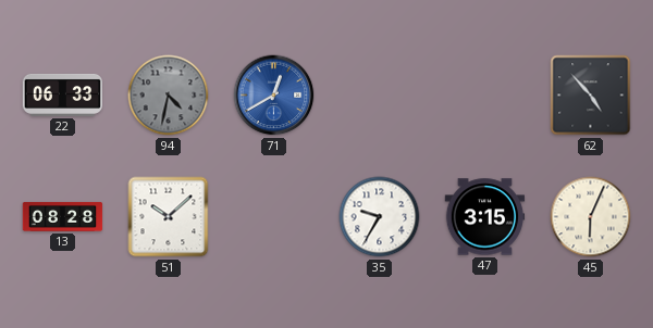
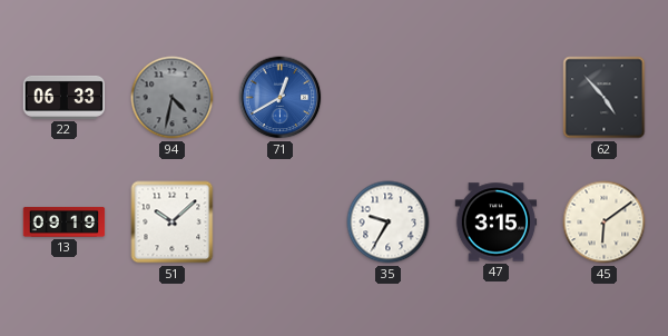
13: 08:28 -> 09:19
45: 6:04 -> 6:09
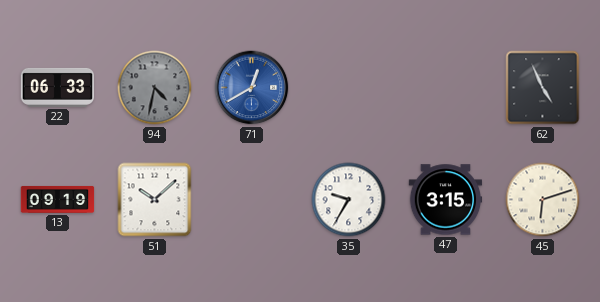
62: 4:53 -> 4:56
45: 6:09 -> 6:12
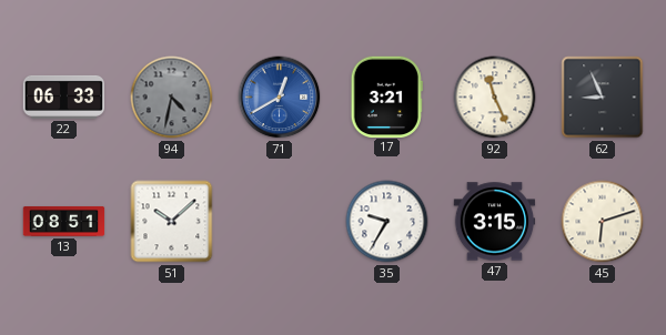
17: none -> 3:21
92: none -> 11:26
62: 4:56 -> 8:56
13: 09:19 -> 08:51
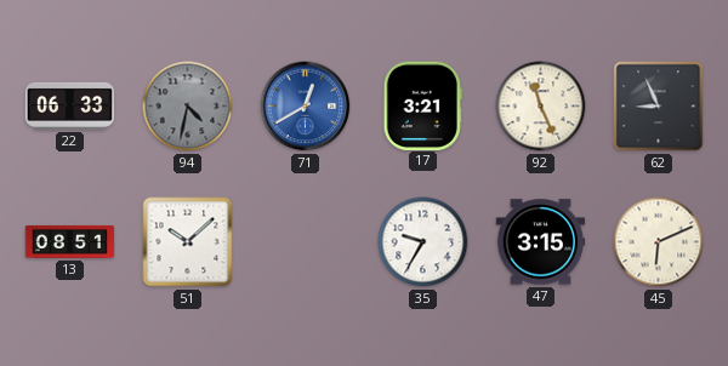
45: 6:12 -> 6:11
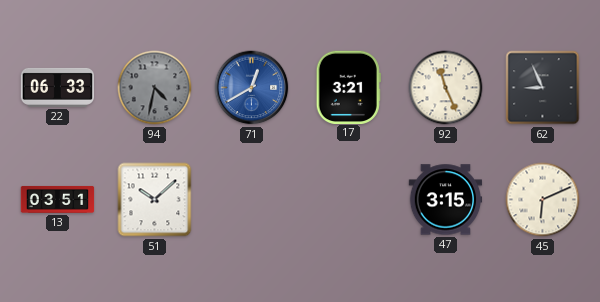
13: 08:51 -> 03:51
35: 9:35 -> none
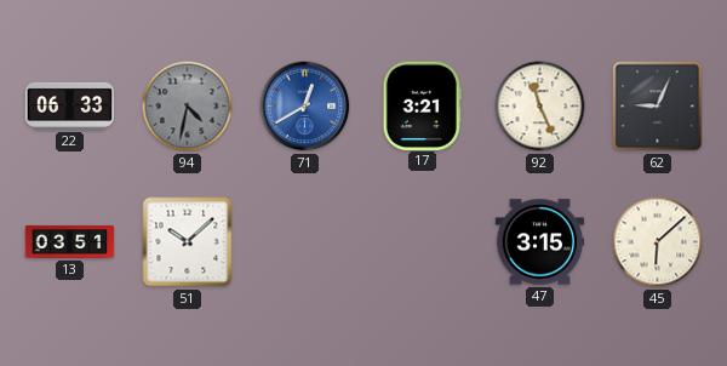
62: 8:56 -> 9:04
45: 6:11 -> 6:08
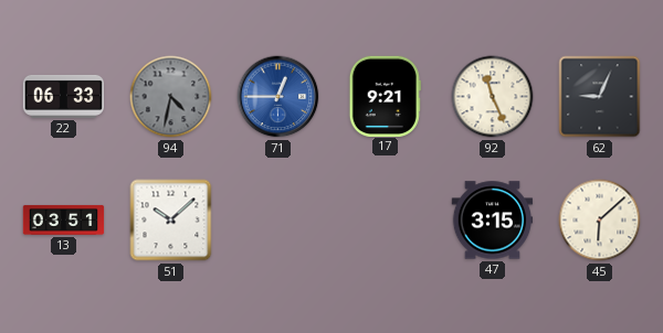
71: 12:40 -> 12:45
17: 3:21 -> 9:21
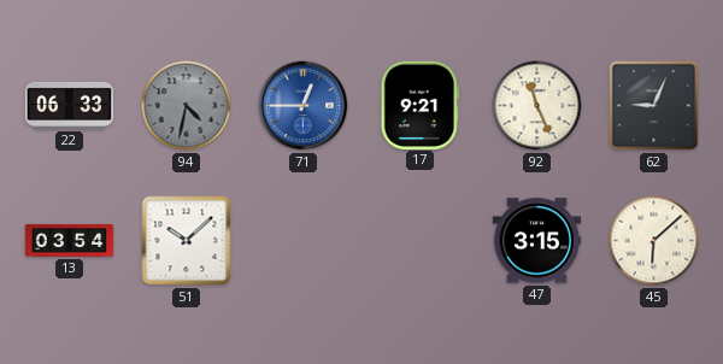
13: 03:51 -> 03:54
